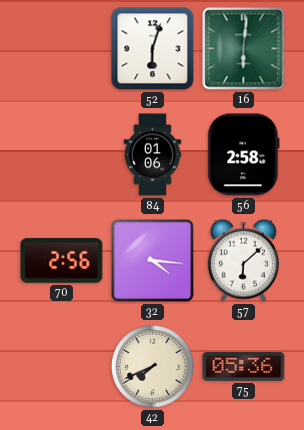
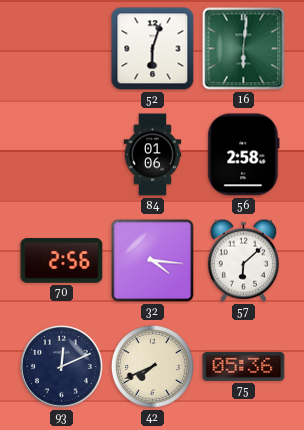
93: none -> 12:11
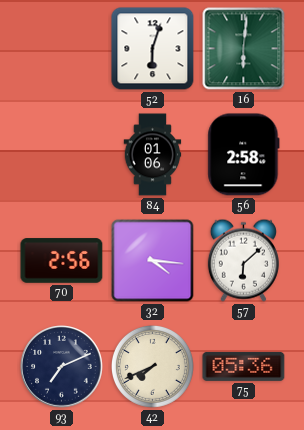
93: 12:11 -> 7:11
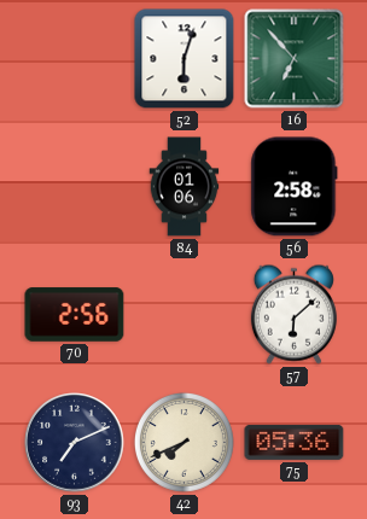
16: 6:01 -> 6:53
32: 4:16 -> none
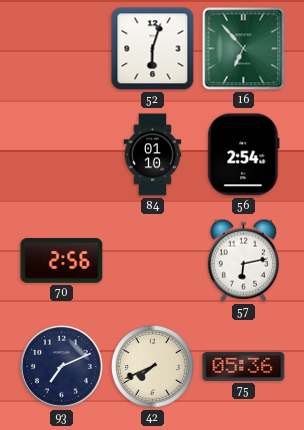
84: 01:06 -> 01:10
56: 2:58 -> 2:54
57: 6:08 -> 6:13
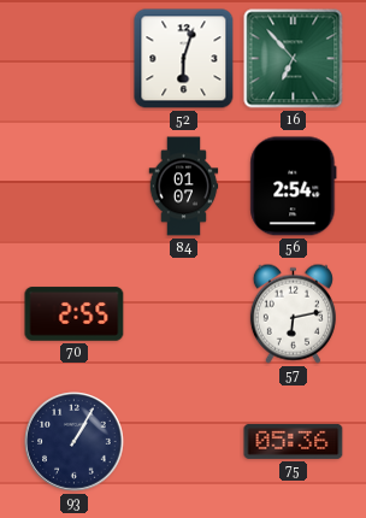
84: 01:10 -> 01:07
70: 2:56 -> 2:55
93: 7:11 -> 1:05
42: 7:41 -> none
